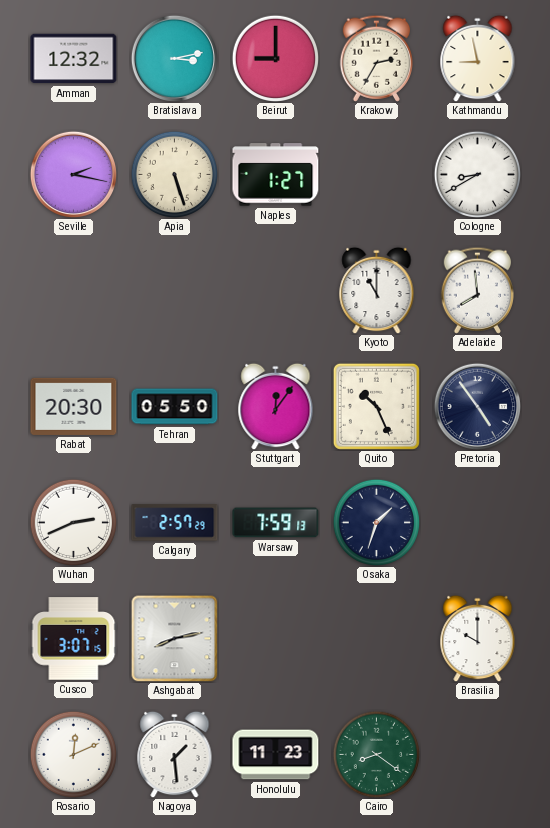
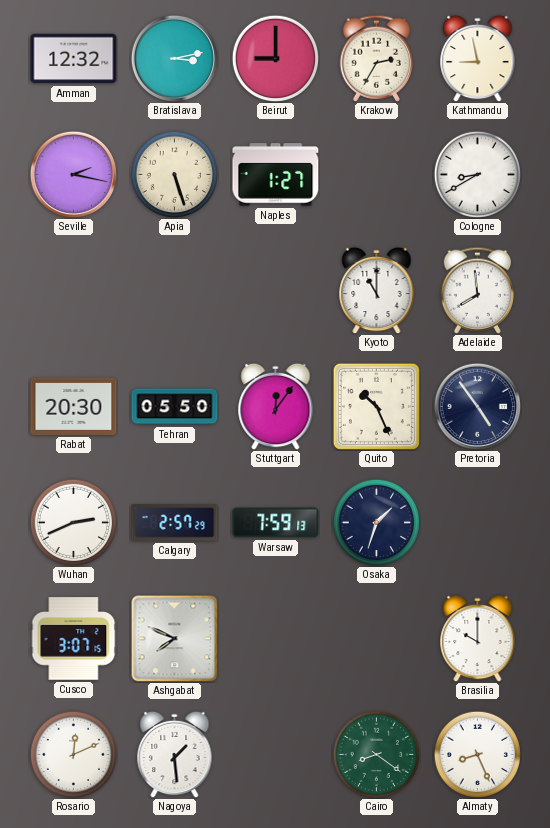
Ashgabat: 8:13 -> 7:49
Honolulu: 11:23 -> none
Almaty: none -> 8:26
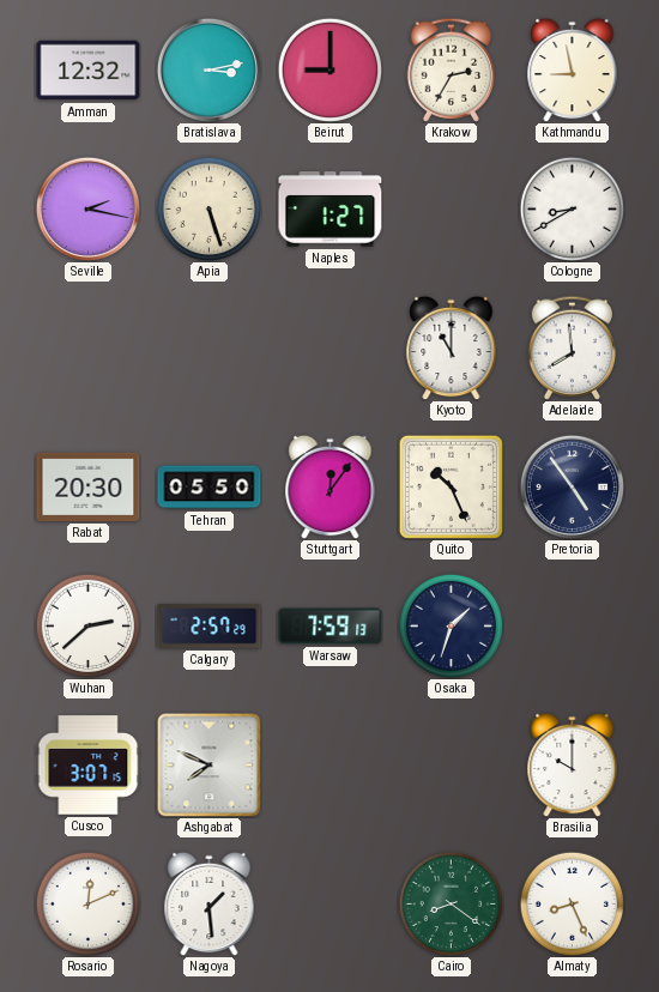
Wuhan: 2:41 -> 2:38
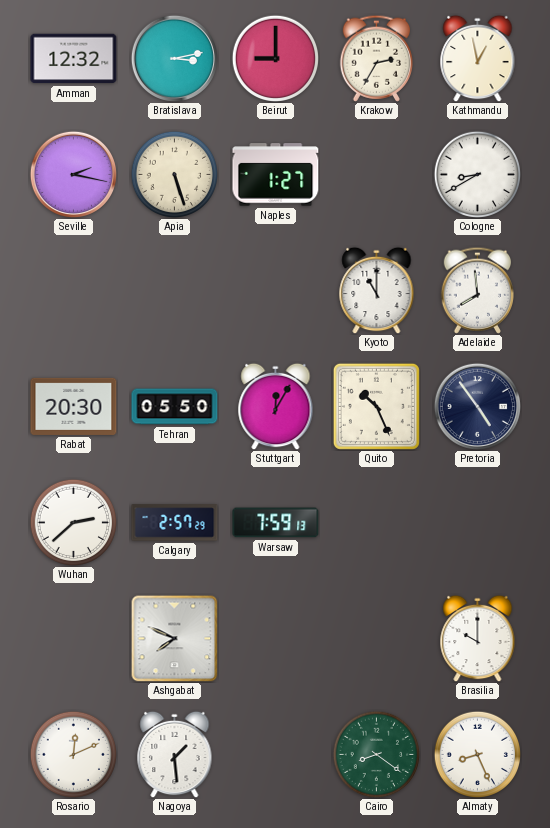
Kathmandu: 8:58 -> 12:58
Stuttgart: 12:06 -> 12:05
Osaka: 1:33 -> none
Cusco: 3:07 -> none
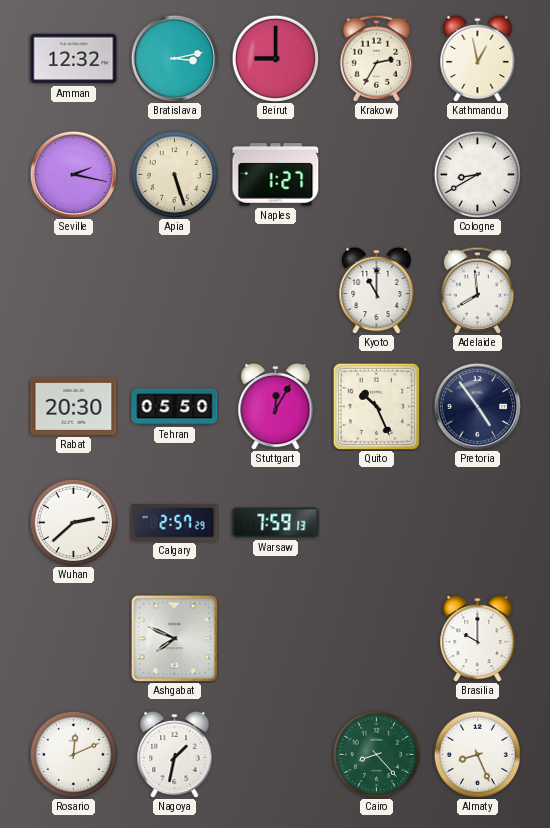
Nagoya: 1:29 -> 1:32
Cairo: 8:21 -> 8:23
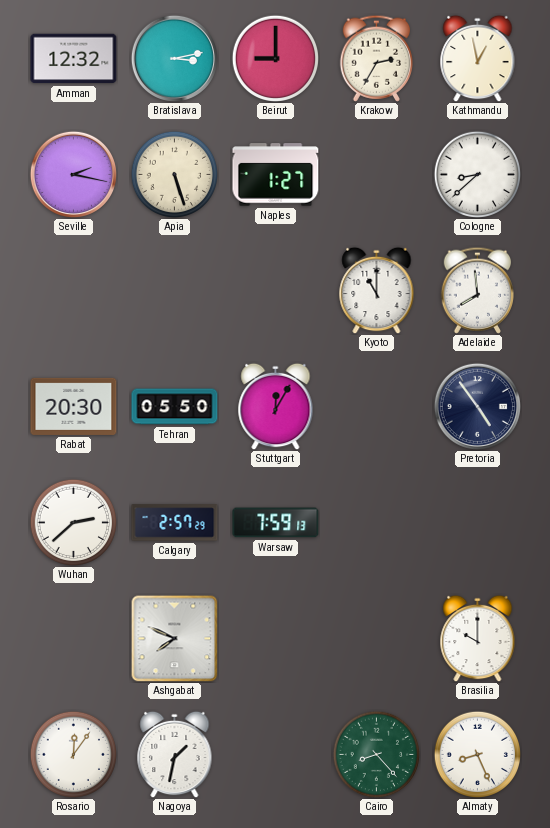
Cologne: 8:40 -> 8:38
Quito: 10:26 -> none
Rosario: 12:11 -> 12:06
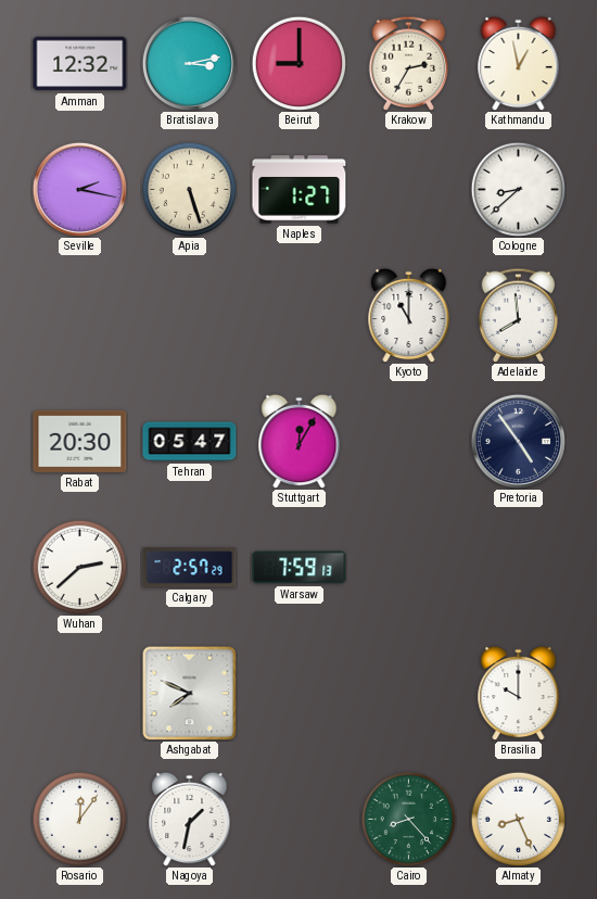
Tehran: 05:50 -> 05:47
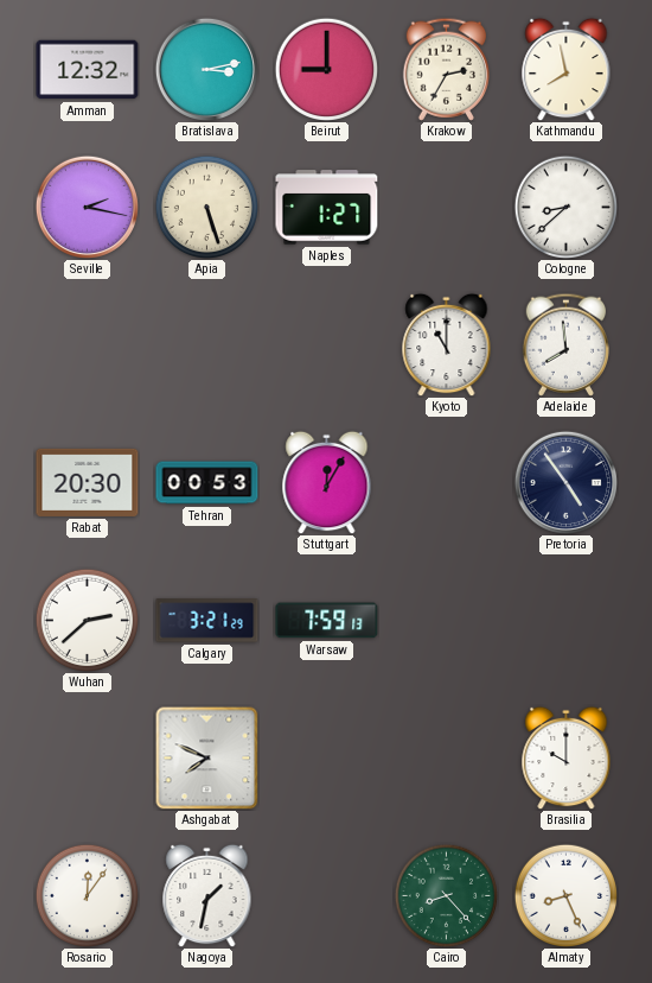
Kathmandu: 12:58 -> 7:58
Tehran: 05:47 -> 00:53
Calgary: 2:57 -> 3:21
